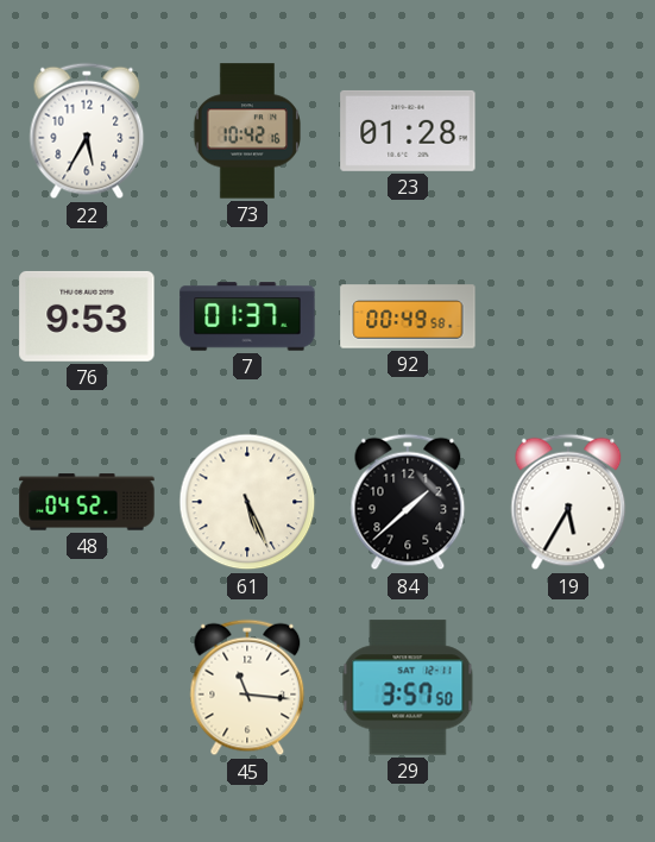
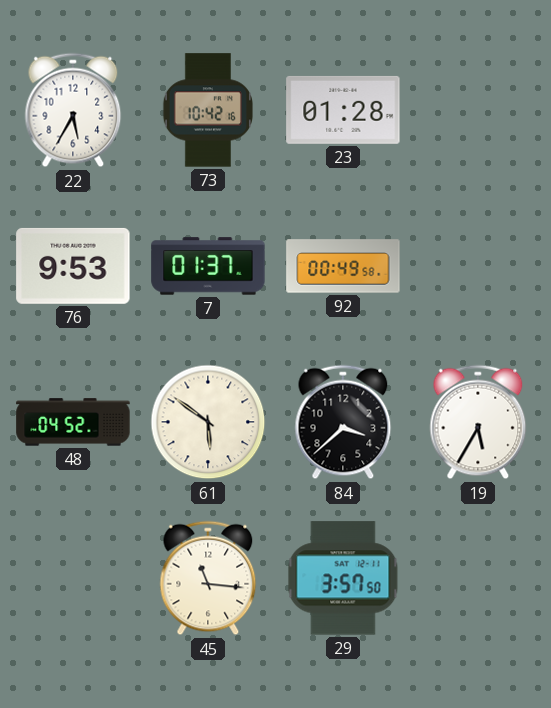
61: 5:26 -> 5:51
84: 1:38 -> 3:38
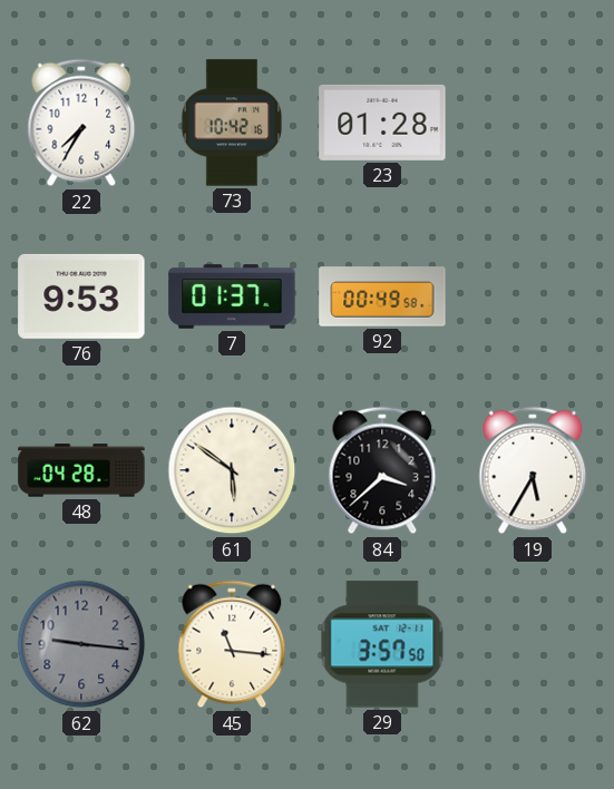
22: 5:35 -> 7:35
48: 04:52 -> 04:28
62: none -> 9:16
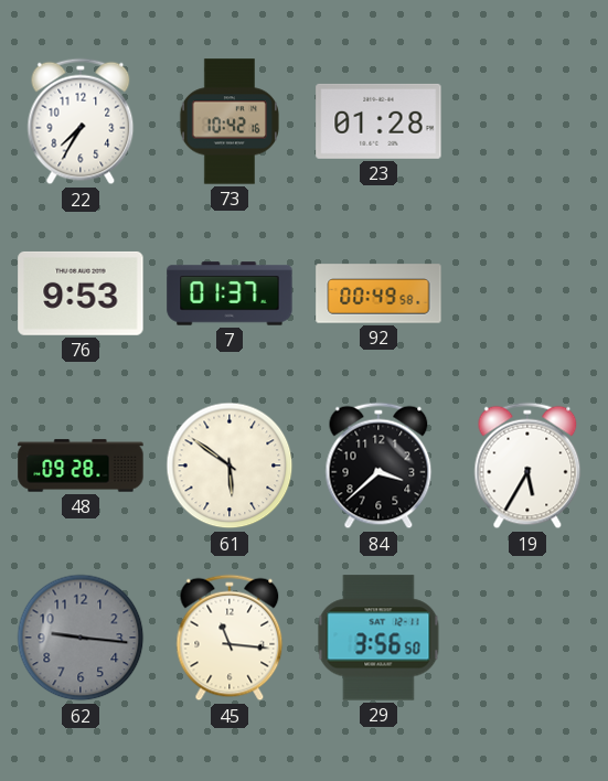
48: 04:28 -> 09:28
29: 3:57 -> 3:56
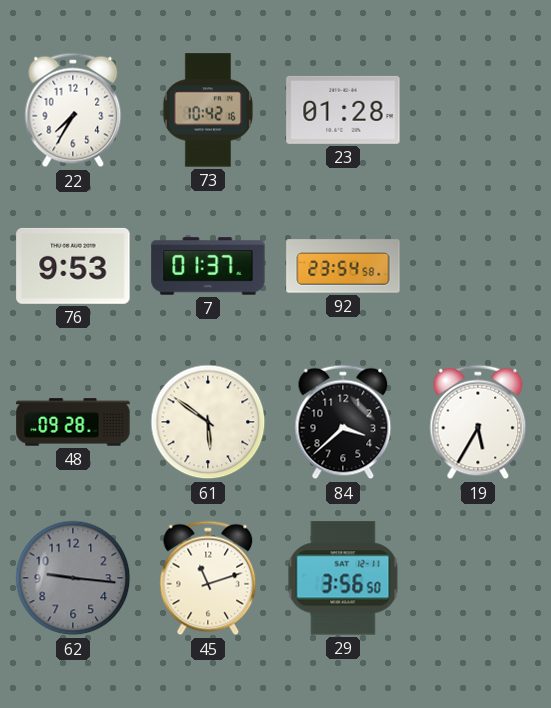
92: 00:49 -> 23:54
45: 11:16 -> 11:12
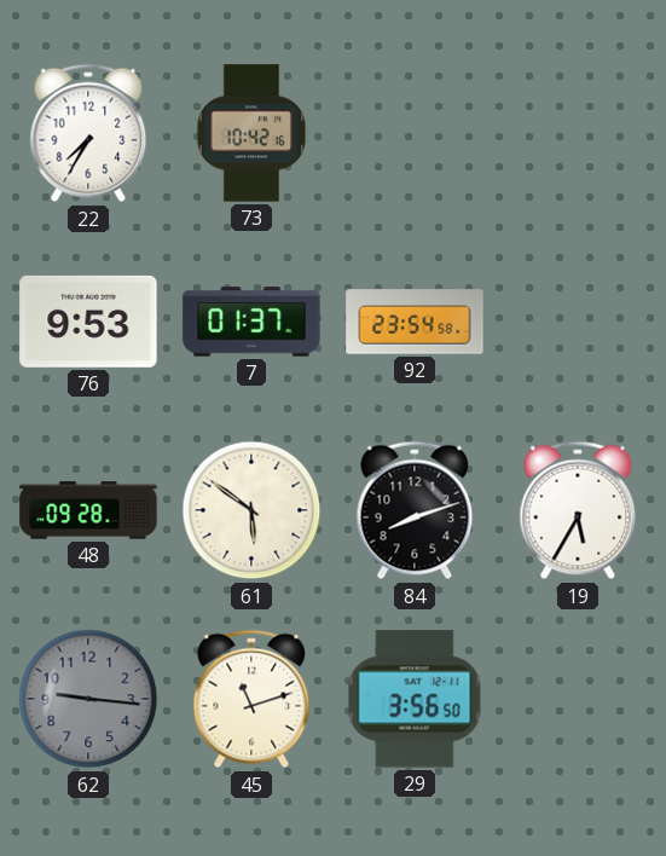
23: 01:28 -> none
84: 3:38 -> 8:12
